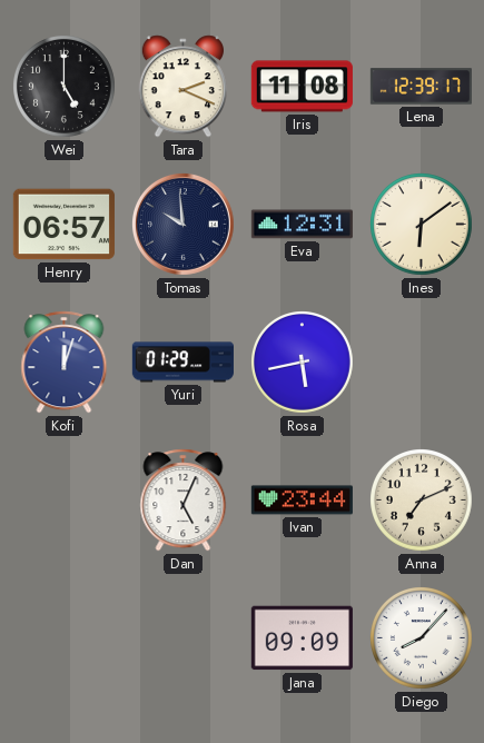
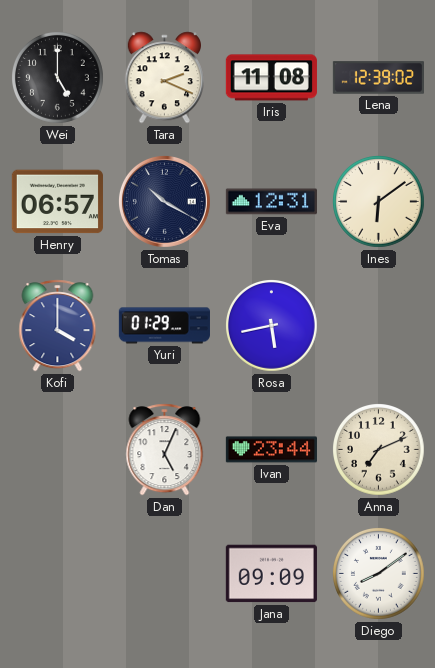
Lena: 12:39:17 -> 12:39:02
Tomas: 9:59 -> 10:20
Kofi: 12:03 -> 4:00
Diego: 8:07 -> 8:09
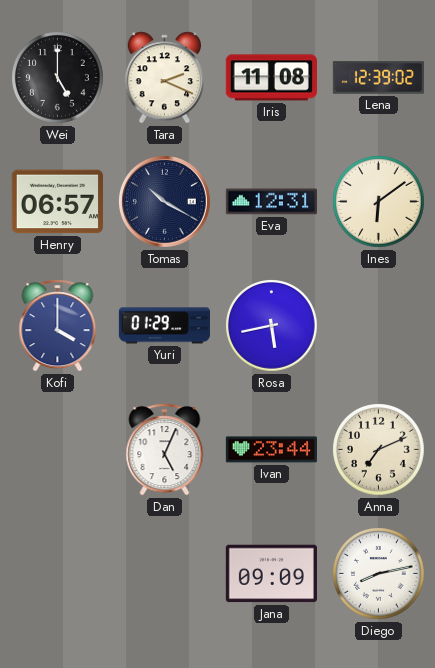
Diego: 8:09 -> 8:13
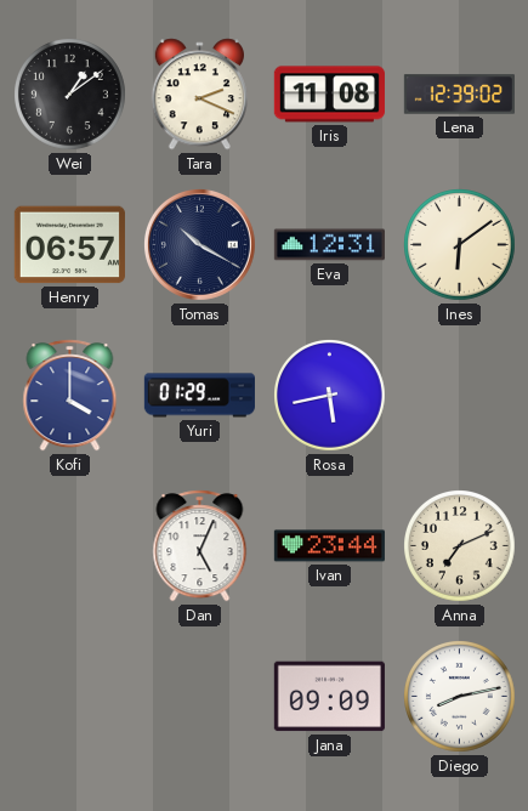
Wei: 5:00 -> 1:09
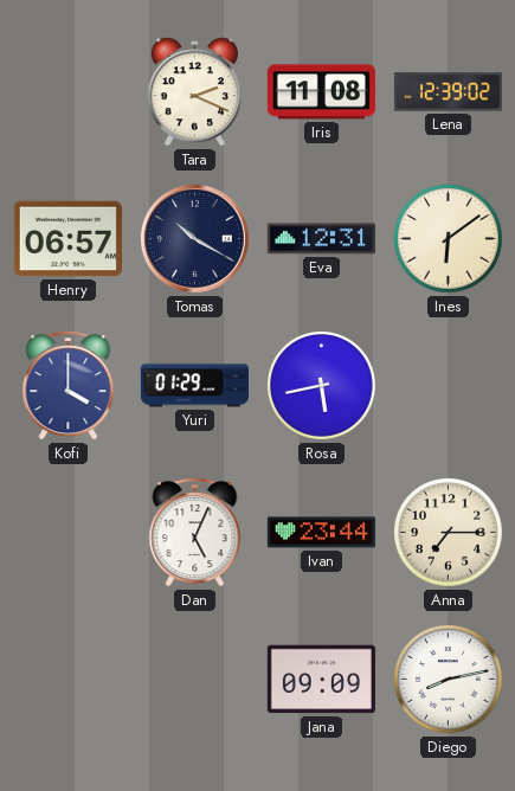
Wei: 1:09 -> none
Anna: 7:11 -> 7:15
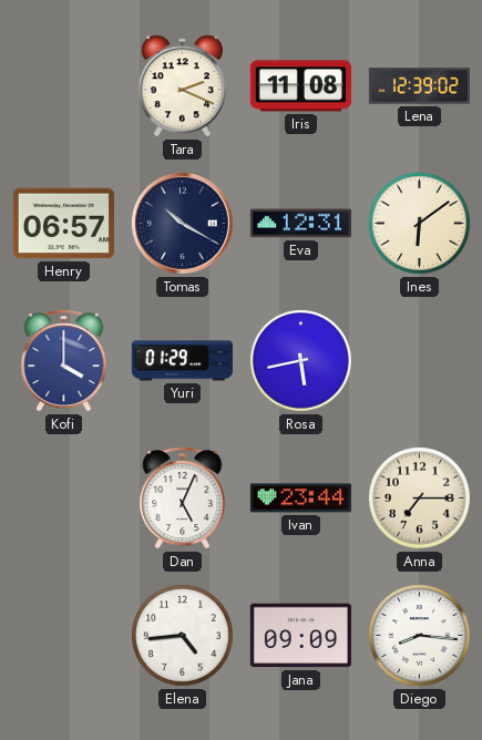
Elena: none -> 4:44
Diego: 8:13 -> 8:16
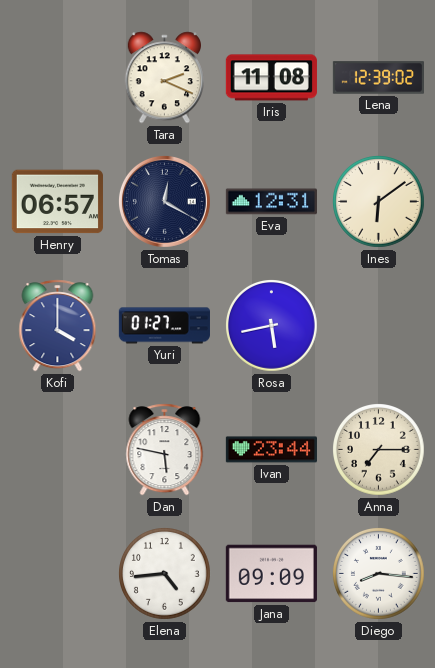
Tomas: 10:20 -> 12:20
Yuri: 01:29 -> 01:27
Dan: 5:04 -> 5:47
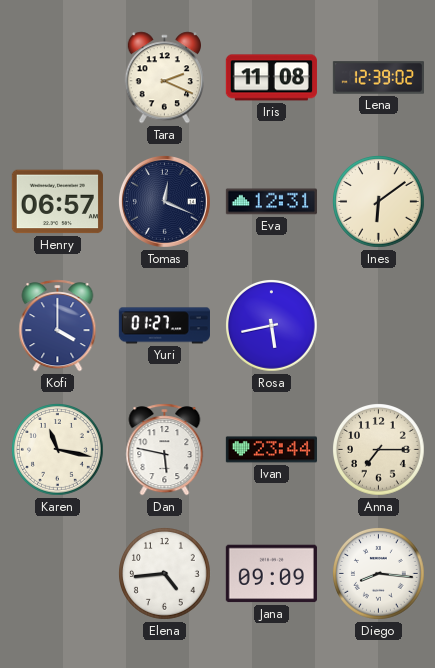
Tomas: 12:20 -> 12:19
Karen: none -> 11:17
